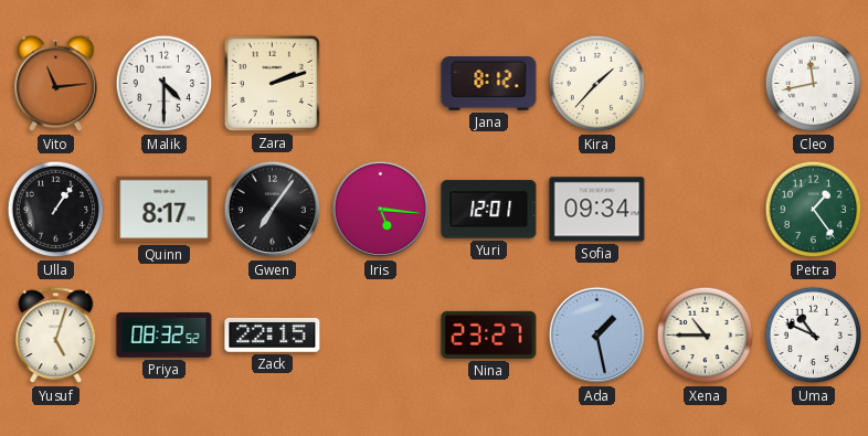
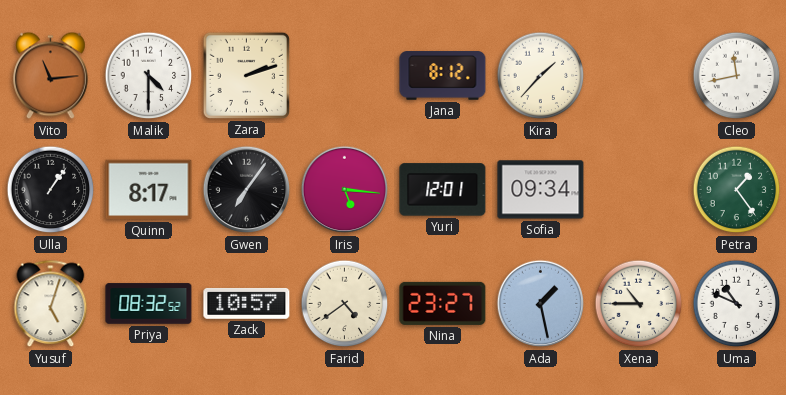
Zack: 22:15 -> 10:57
Farid: none -> 4:39
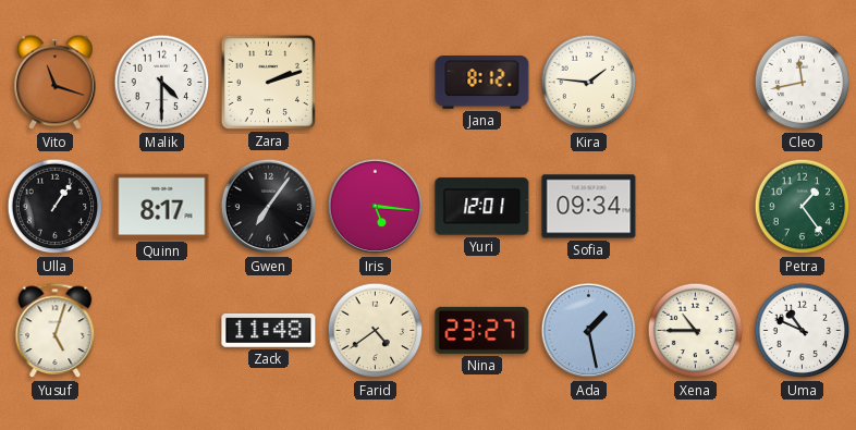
Vito: 11:14 -> 11:18
Kira: 1:37 -> 1:46
Priya: 08:32 -> none
Zack: 10:57 -> 11:48
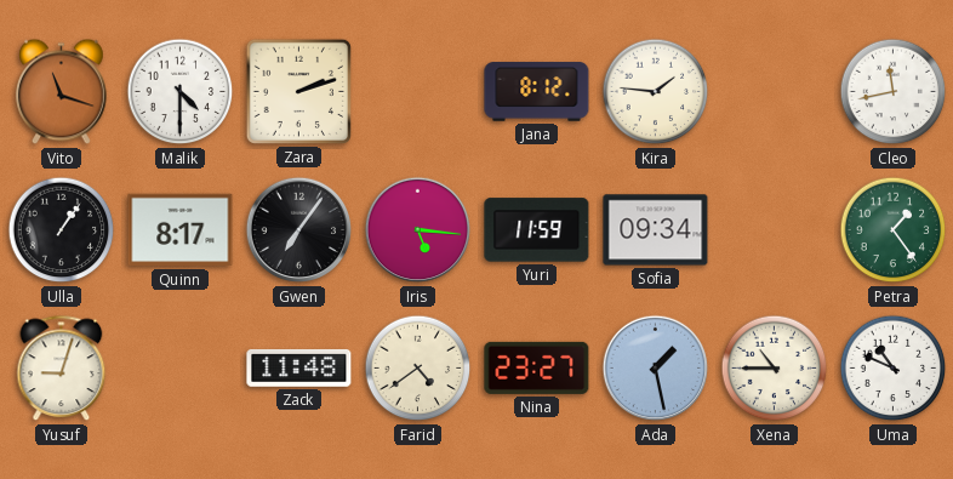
Yuri: 12:01 -> 11:59
Yusuf: 5:03 -> 9:03
